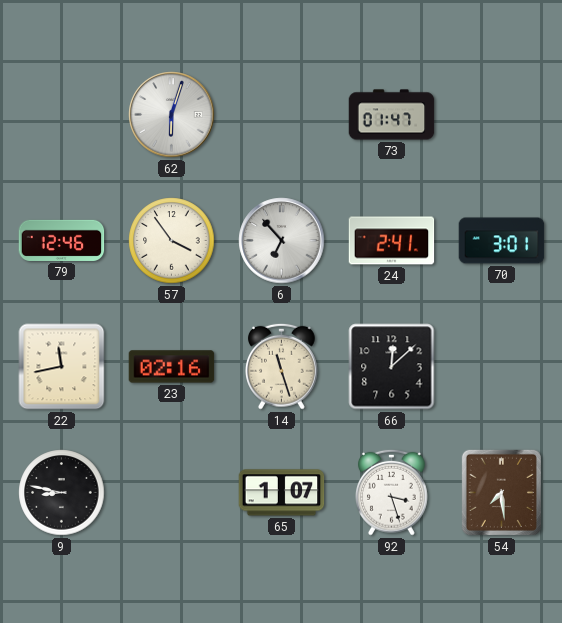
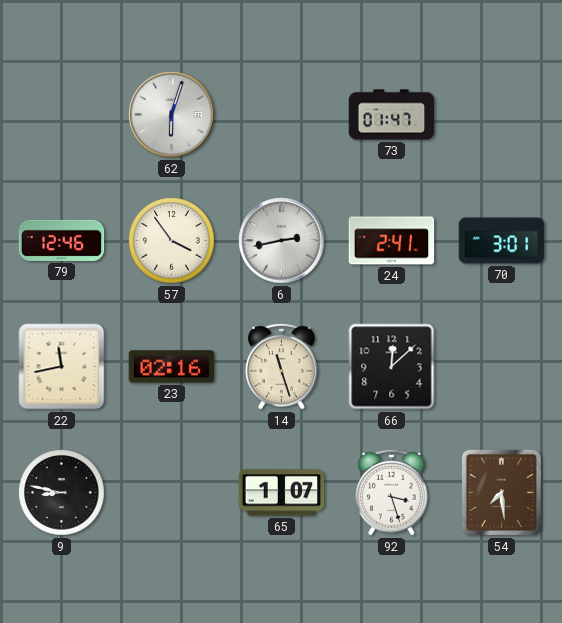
6: 6:53 -> 2:43
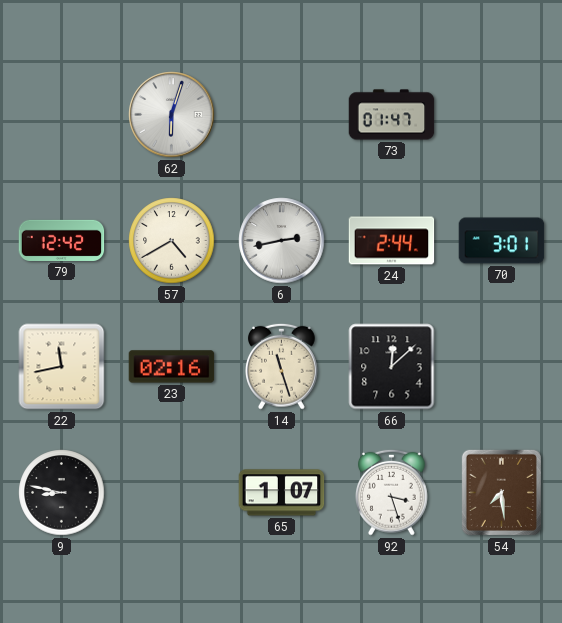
79: 12:46 -> 12:42
57: 3:54 -> 4:40
24: 2:41 -> 2:44
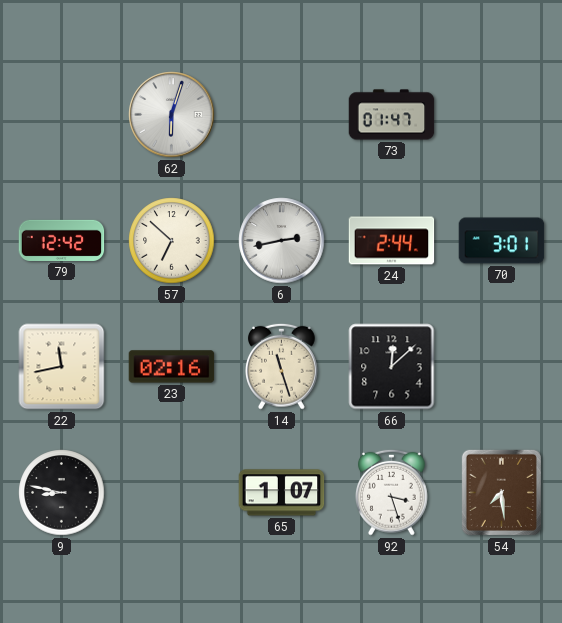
57: 4:40 -> 6:52
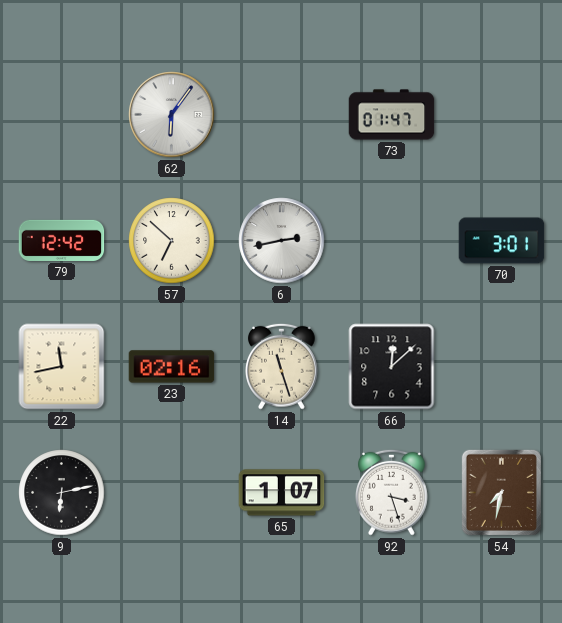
62: 6:03 -> 6:06
24: 2:44 -> none
9: 8:47 -> 6:13
54: 7:29 -> 7:32
